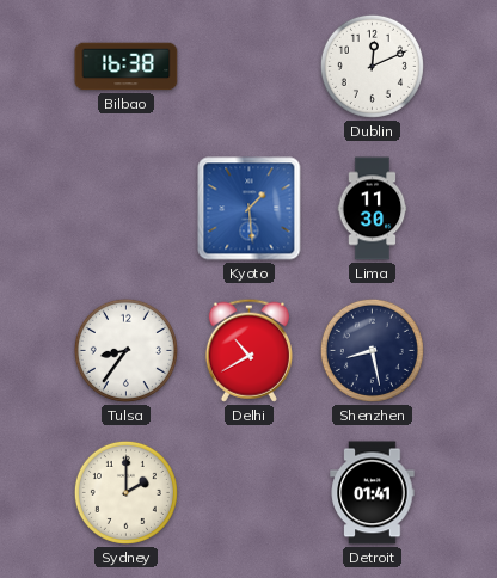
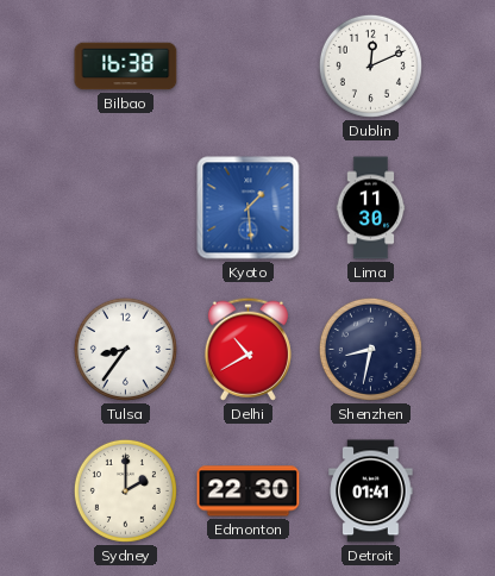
Shenzhen: 8:28 -> 8:32
Edmonton: none -> 22:30
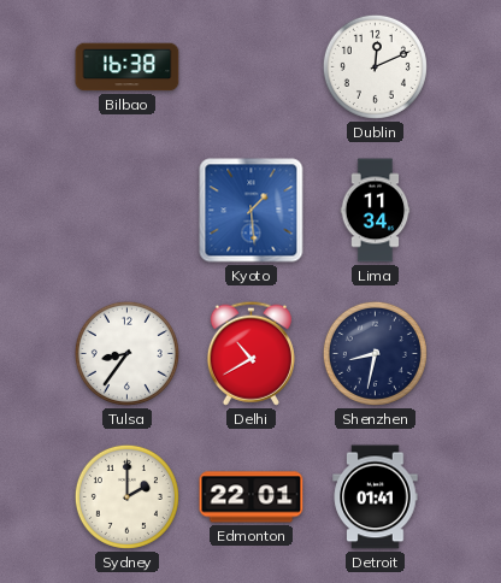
Lima: 11:30 -> 11:34
Edmonton: 22:30 -> 22:01
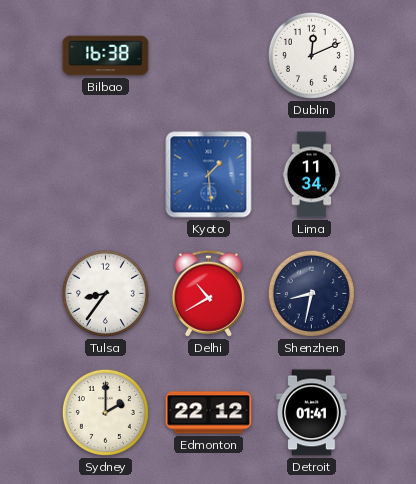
Edmonton: 22:01 -> 22:12
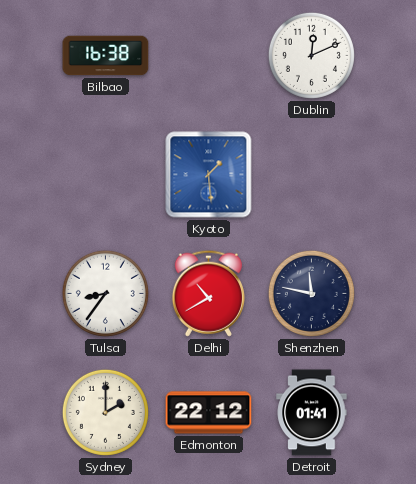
Lima: 11:34 -> none
Shenzhen: 8:32 -> 11:47
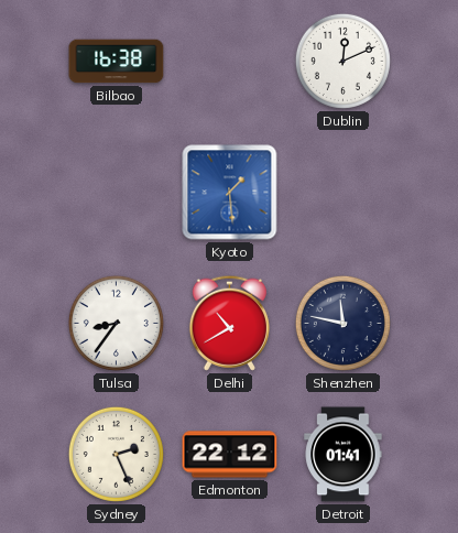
Sydney: 2:00 -> 2:26
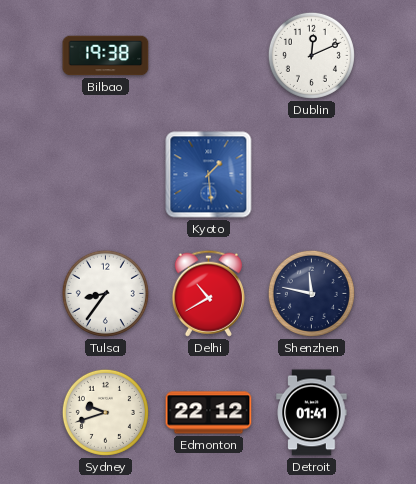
Bilbao: 16:38 -> 19:38
Sydney: 2:26 -> 9:42
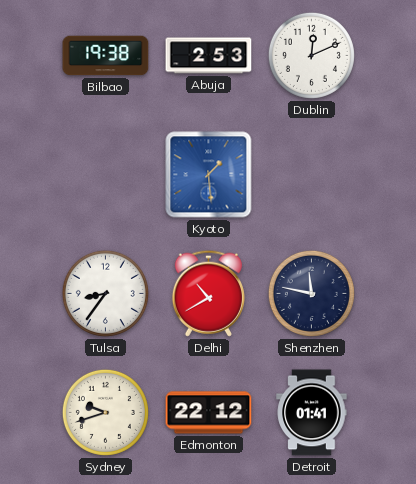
Abuja: none -> 2:53
